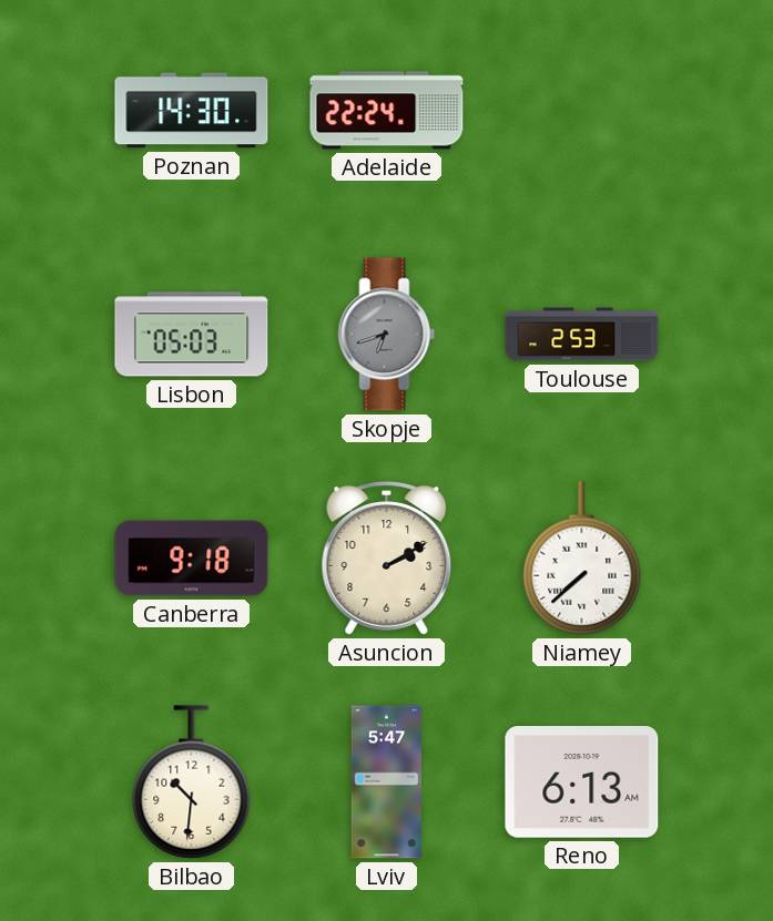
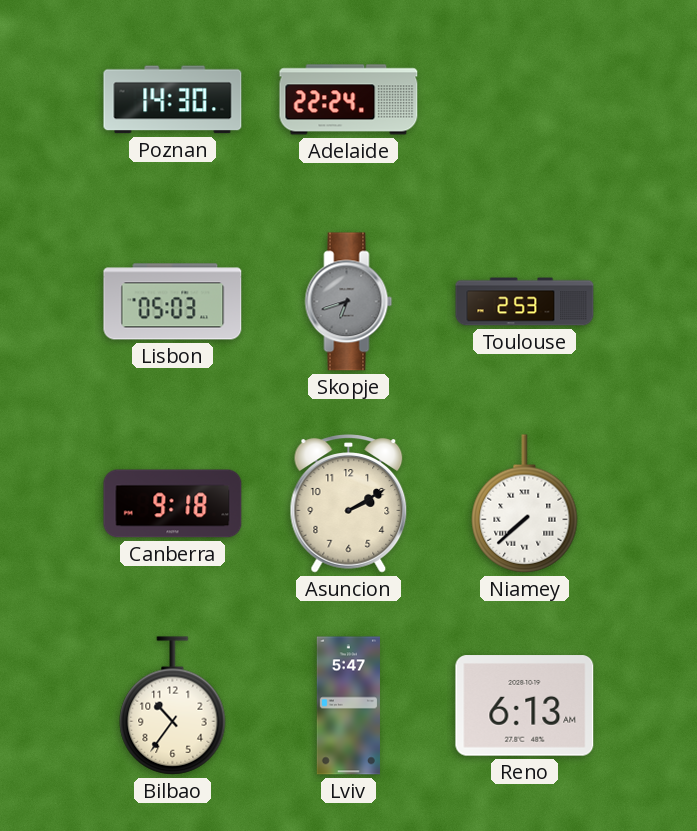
Bilbao: 10:31 -> 10:36
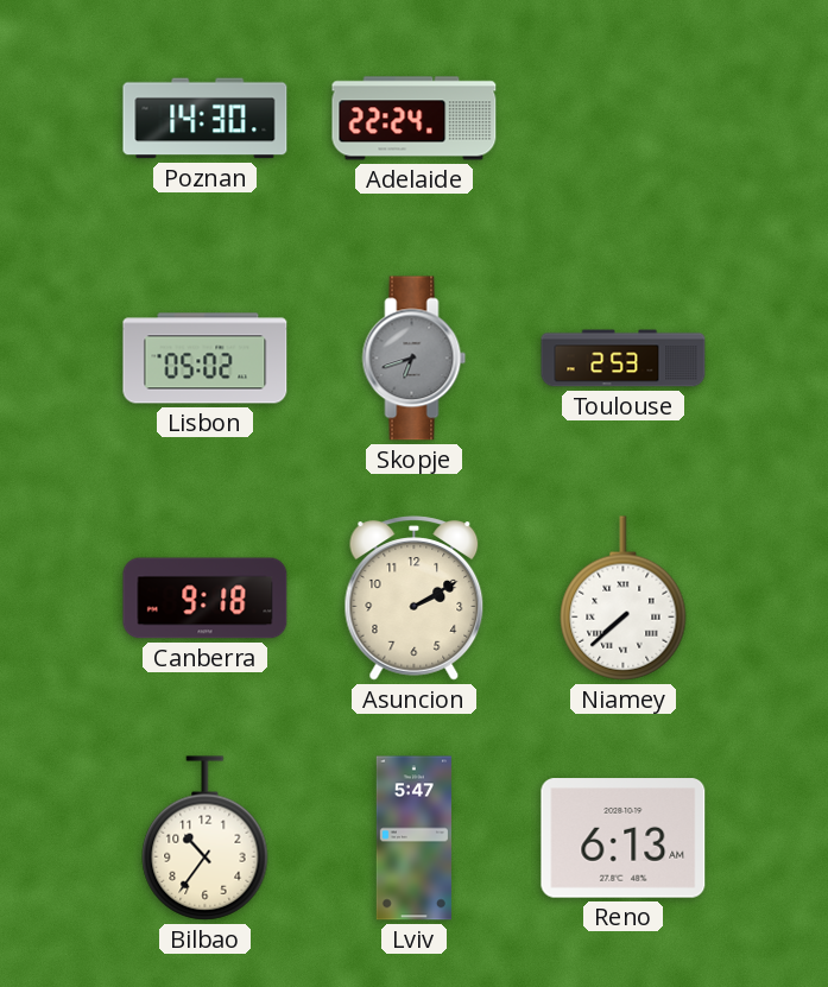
Lisbon: 05:03 -> 05:02
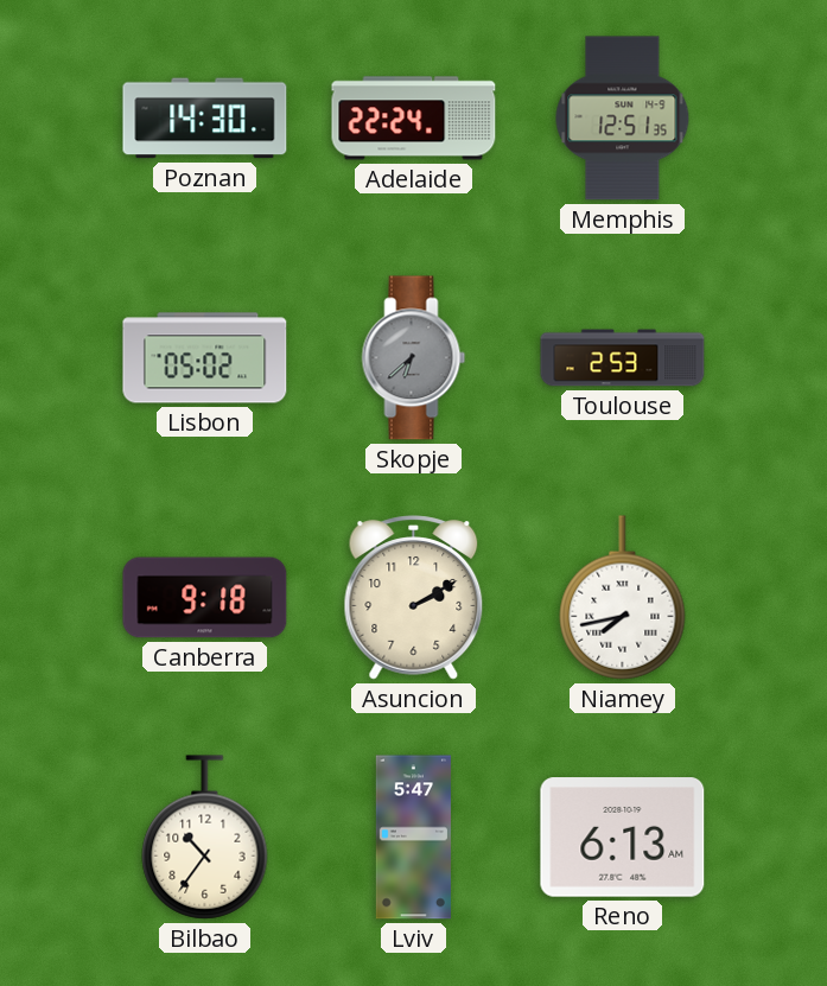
Memphis: none -> 12:51
Skopje: 6:42 -> 6:38
Niamey: 7:38 -> 7:43
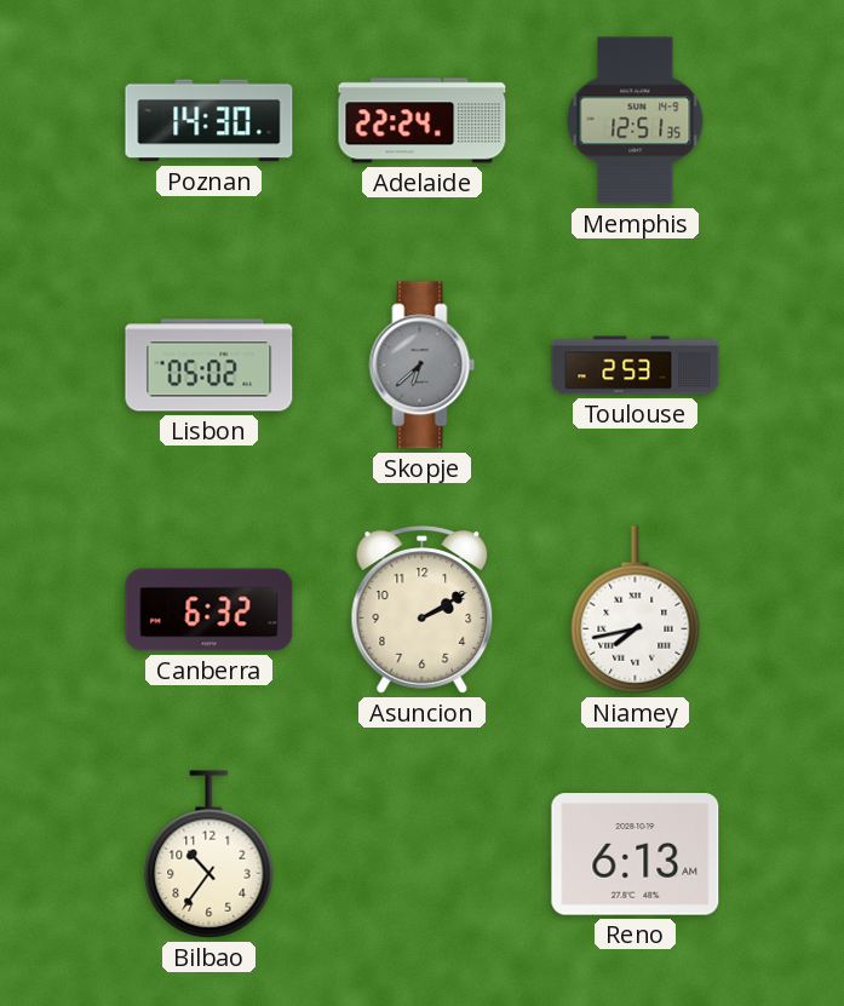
Canberra: 9:18 -> 6:32
Lviv: 5:47 -> none
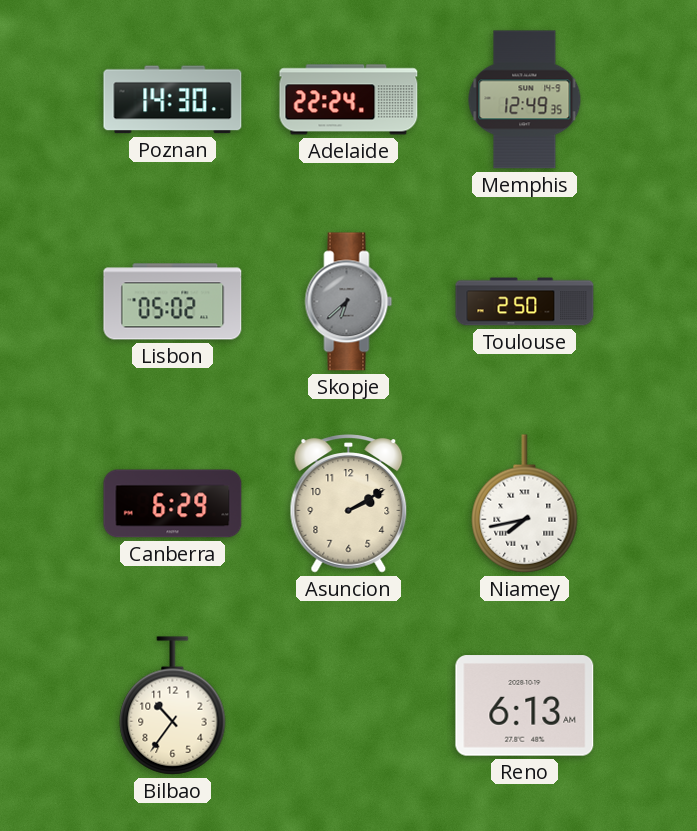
Memphis: 12:51 -> 12:49
Toulouse: 2:53 -> 2:50
Canberra: 6:32 -> 6:29
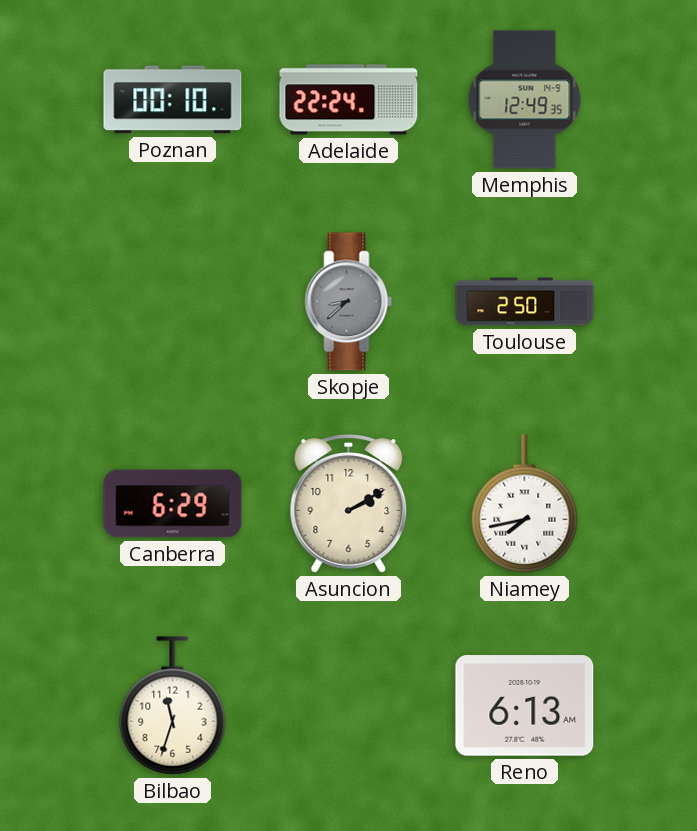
Poznan: 14:30 -> 00:10
Lisbon: 05:02 -> none
Skopje: 6:38 -> 8:38
Bilbao: 10:36 -> 11:33
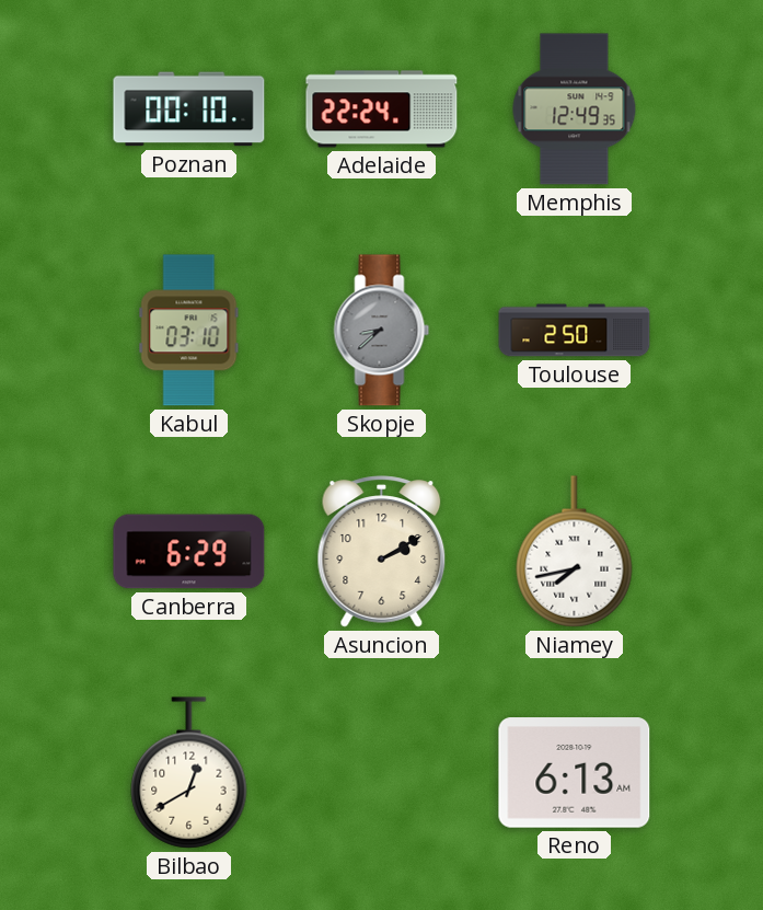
Kabul: none -> 03:10
Bilbao: 11:33 -> 12:40
